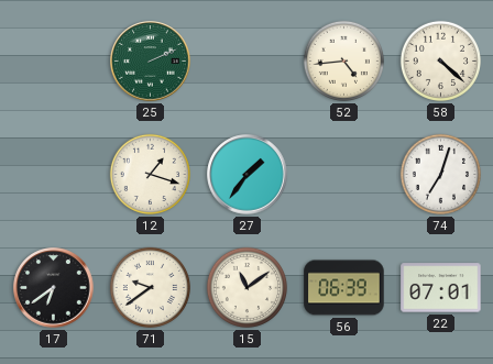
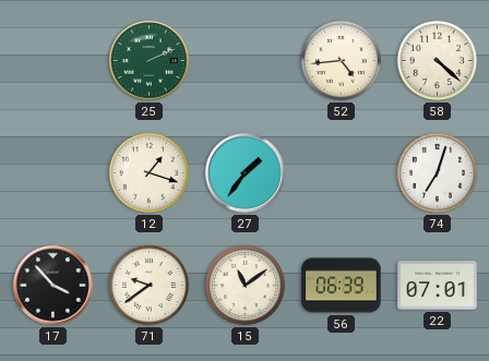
17: 6:39 -> 3:53
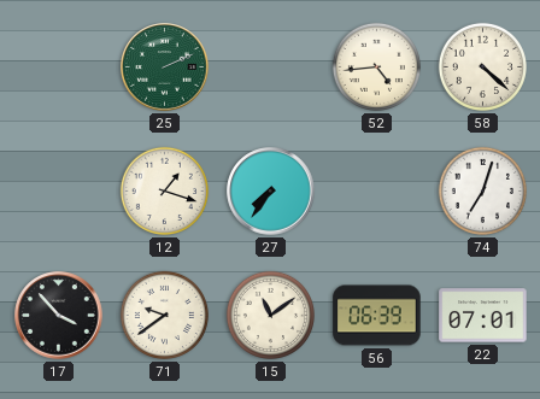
27: 1:36 -> 7:36
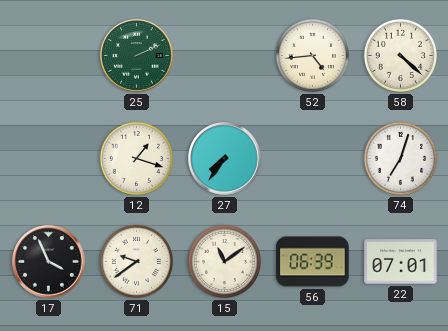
17: 3:53 -> 3:56
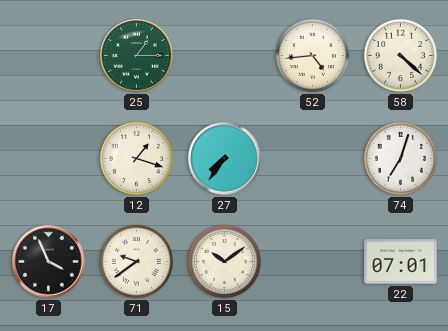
25: 2:11 -> 1:15
15: 11:09 -> 10:09
56: 06:39 -> none
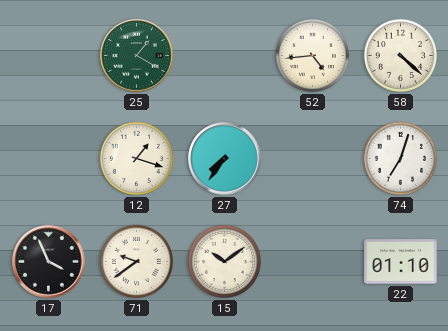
25: 1:15 -> 1:20
22: 07:01 -> 01:10
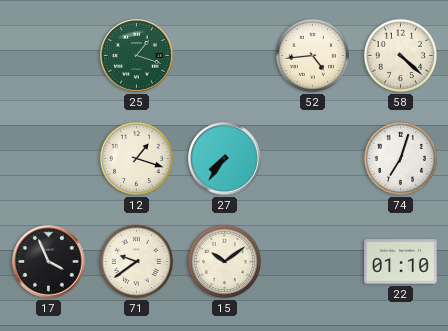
25: 1:20 -> 1:18
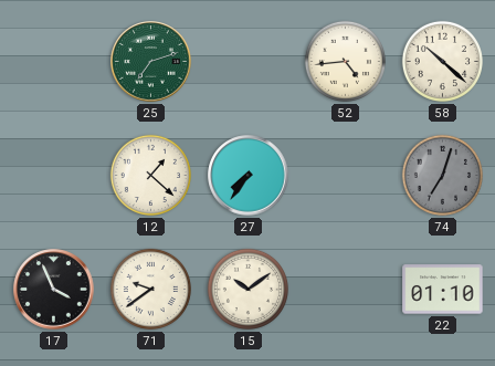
25: 1:18 -> 7:12
58: 4:22 -> 10:22
12: 1:18 -> 1:22
74 dial: white -> grey
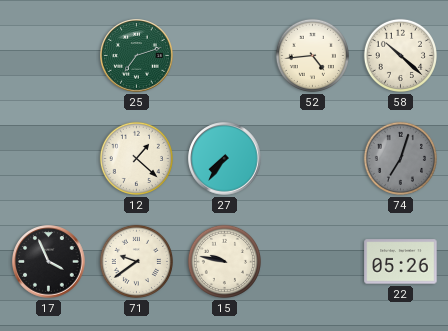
15: 10:09 -> 9:47
22: 01:10 -> 05:26
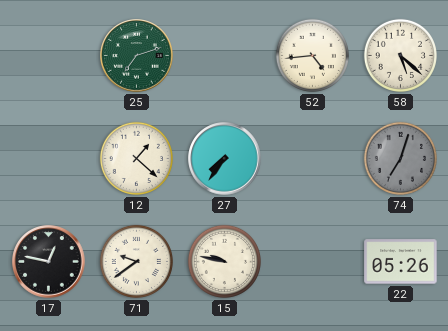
58: 10:22 -> 5:22
17: 3:56 -> 12:47
